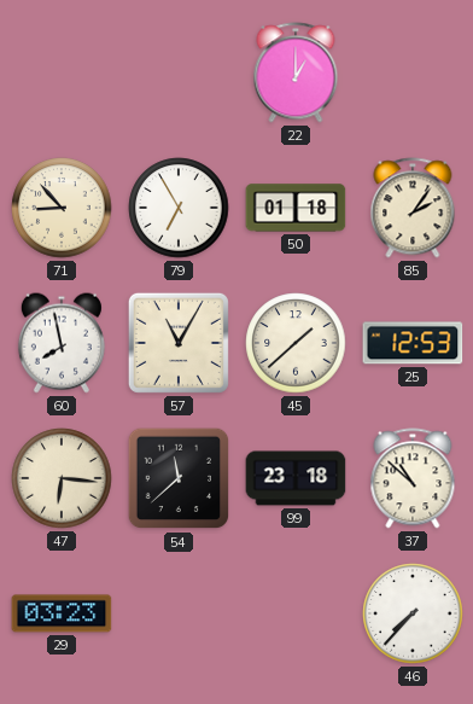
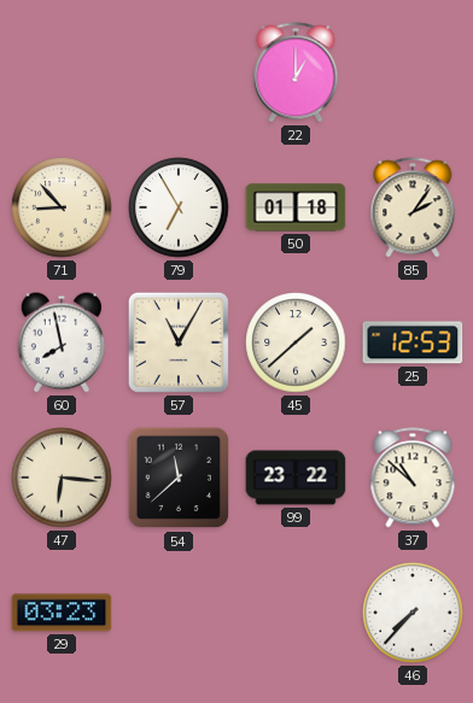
99: 23:18 -> 23:22
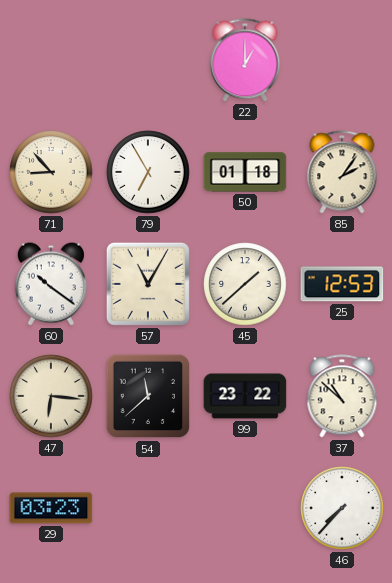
60: 7:58 -> 10:21
